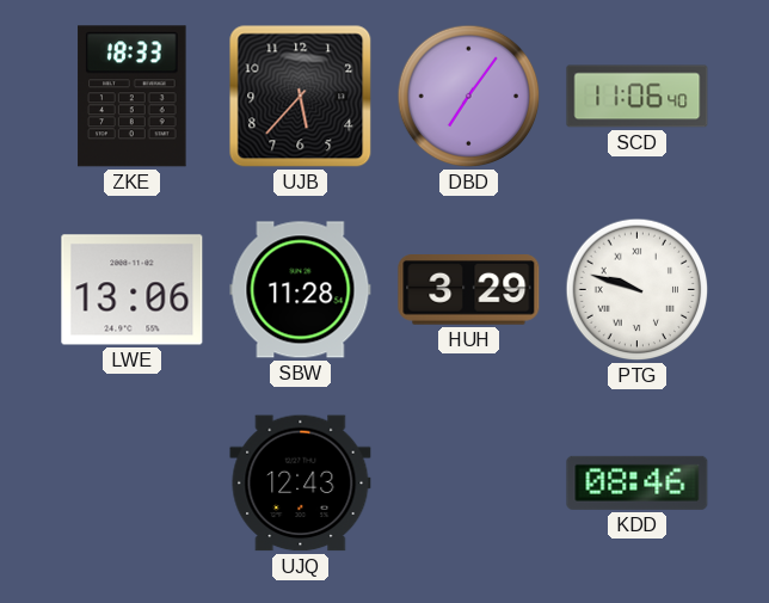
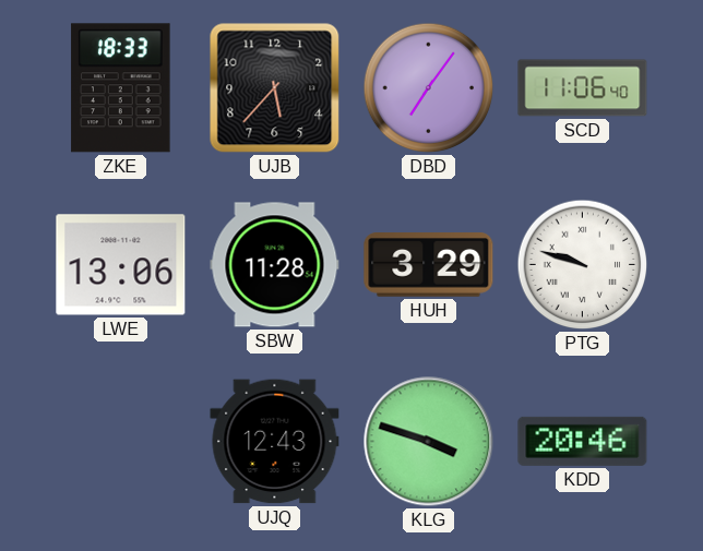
KLG: none -> 3:48
KDD: 08:46 -> 20:46
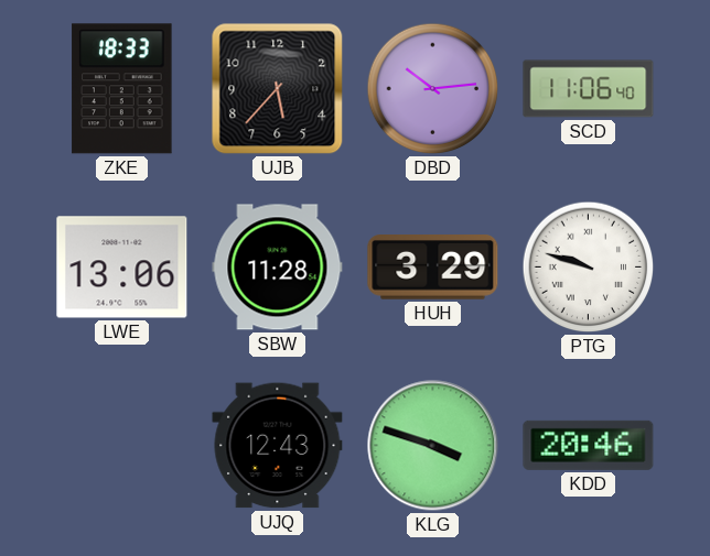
DBD: 7:06 -> 10:14
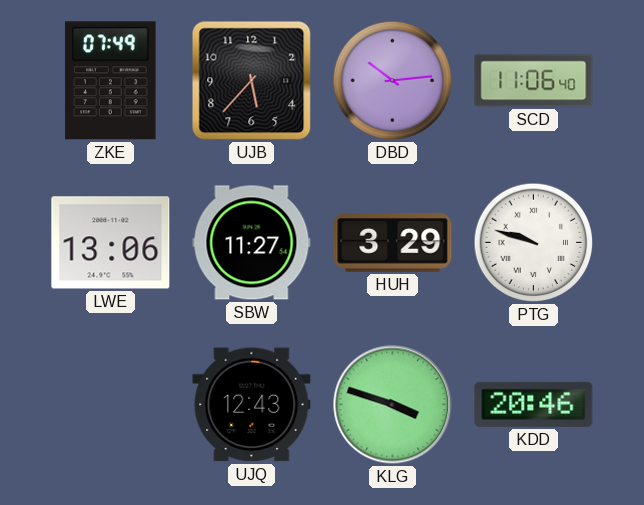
ZKE: 18:33 -> 07:49
SBW: 11:28 -> 11:27
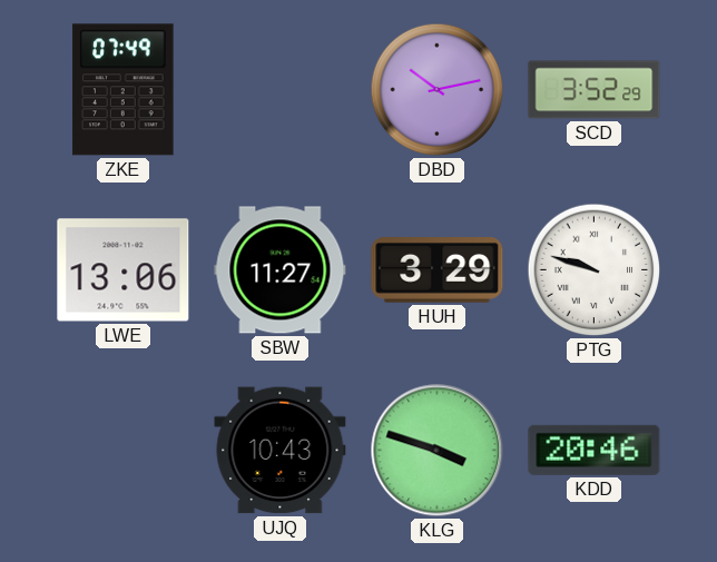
UJB: 5:37 -> none
DBD: 10:14 -> 10:13
SCD: 11:06 -> 3:52
UJQ: 12:43 -> 10:43
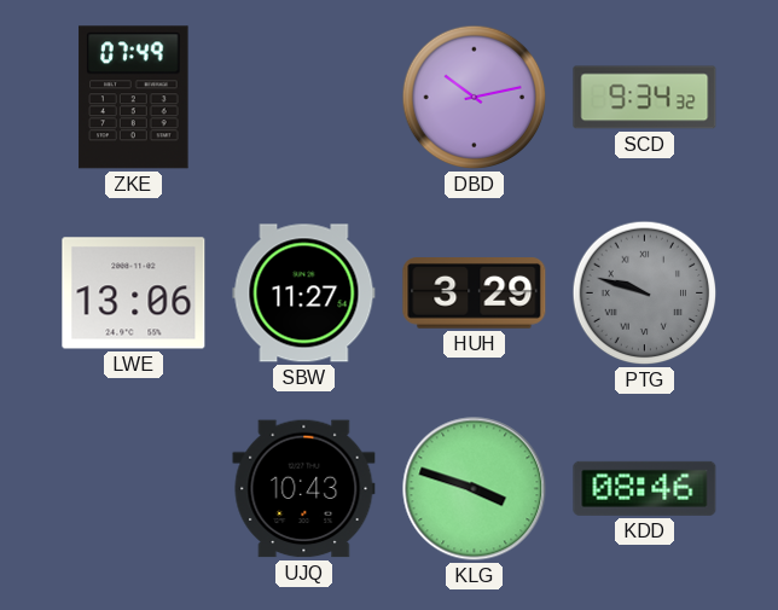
SCD: 3:52 -> 9:34
PTG dial: white -> grey
KDD: 20:46 -> 08:46
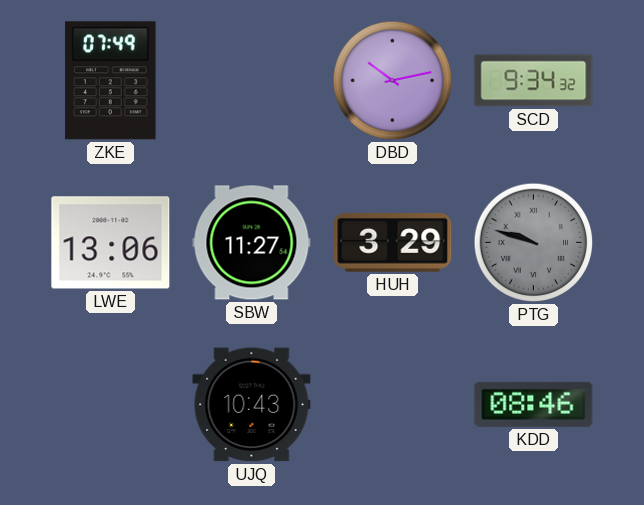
KLG: 3:48 -> none
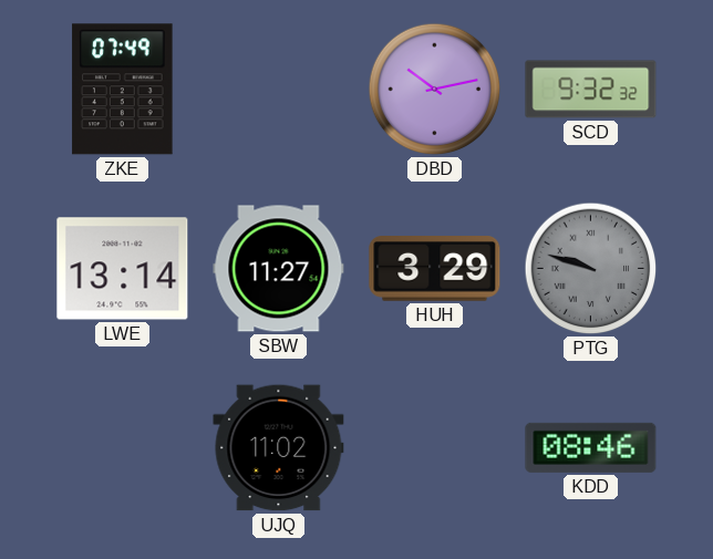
SCD: 9:34 -> 9:32
LWE: 13:06 -> 13:14
UJQ: 10:43 -> 11:02
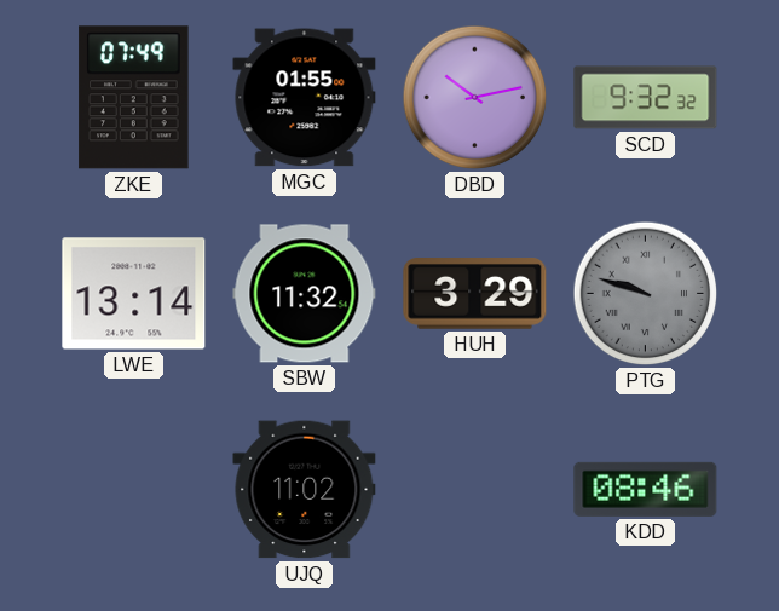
MGC: none -> 01:55
SBW: 11:27 -> 11:32
